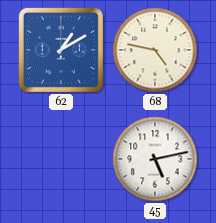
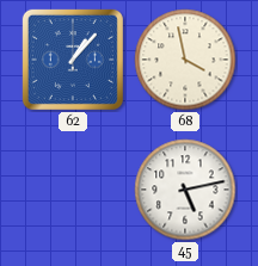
62: 1:10 -> 1:07
68: 4:47 -> 3:58
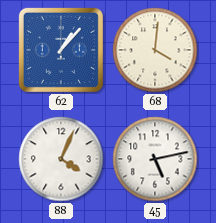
68: 3:58 -> 4:01
88: none -> 4:04
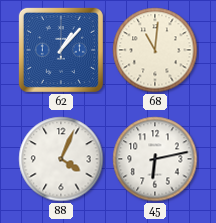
68: 4:01 -> 11:01
45: 5:13 -> 6:13
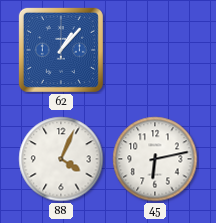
68: 11:01 -> none
